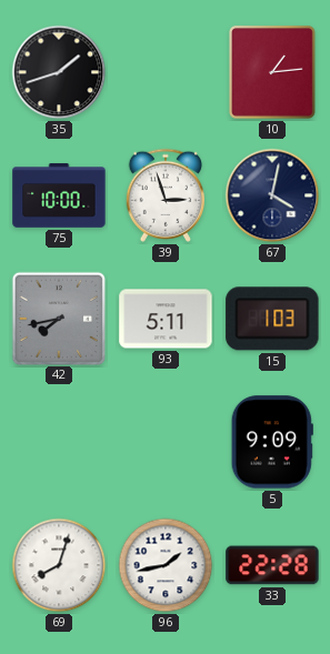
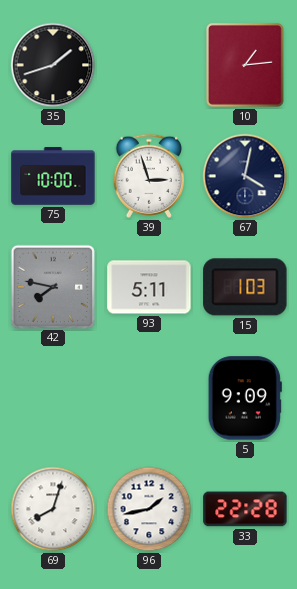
42: 7:43 -> 7:47
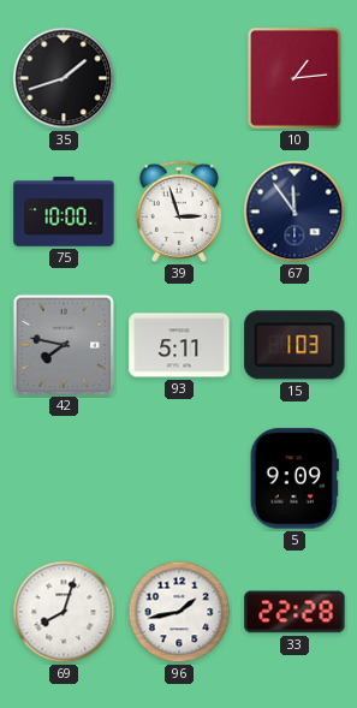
67: 4:02 -> 11:54
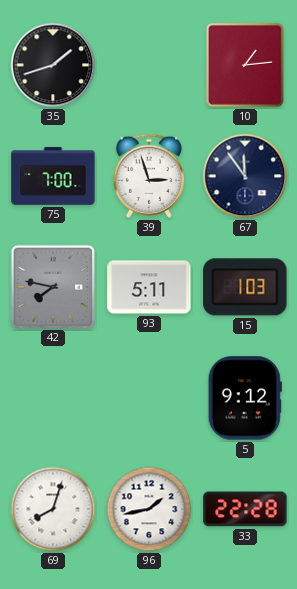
75: 10:00 -> 7:00
5: 9:09 -> 9:12
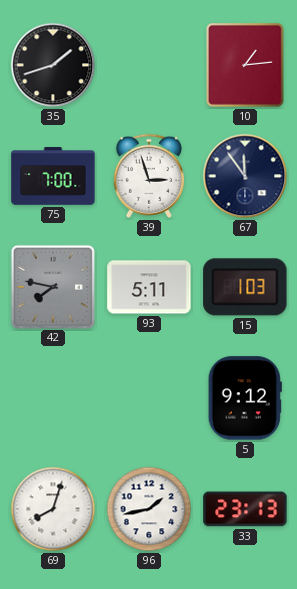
33: 22:28 -> 23:13
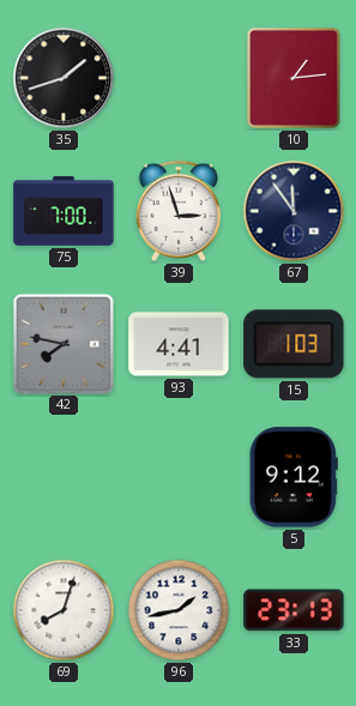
93: 5:11 -> 4:41
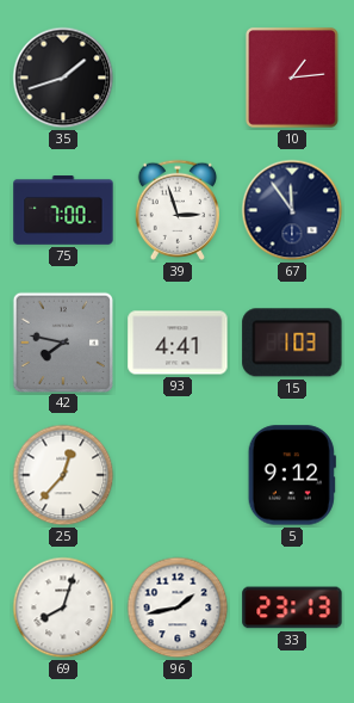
25: none -> 12:37
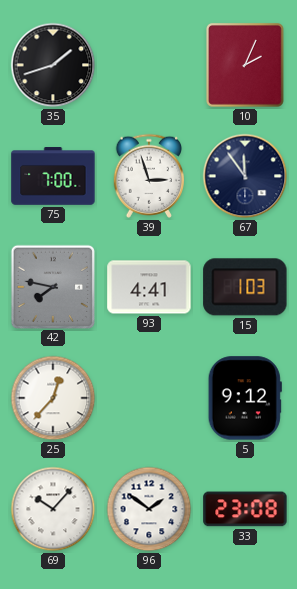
10: 1:14 -> 2:04
69: 8:03 -> 10:07
96: 1:43 -> 1:51
33: 23:13 -> 23:08
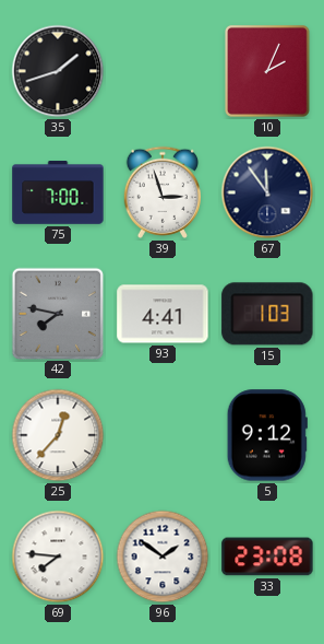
69: 10:07 -> 7:46
